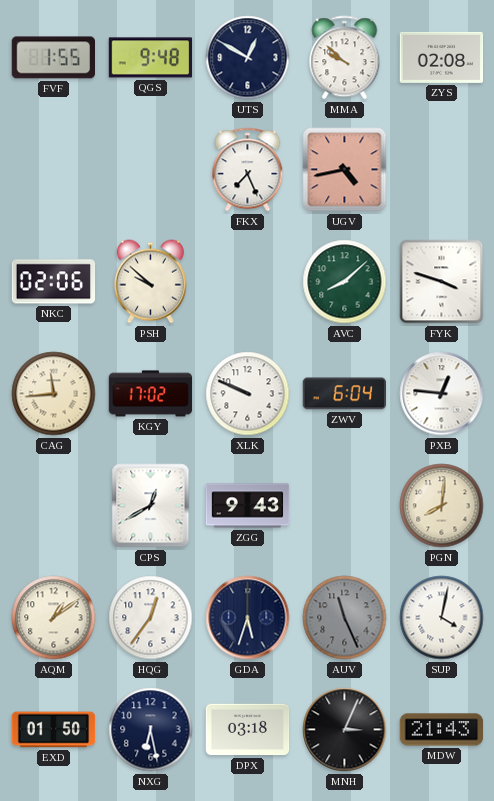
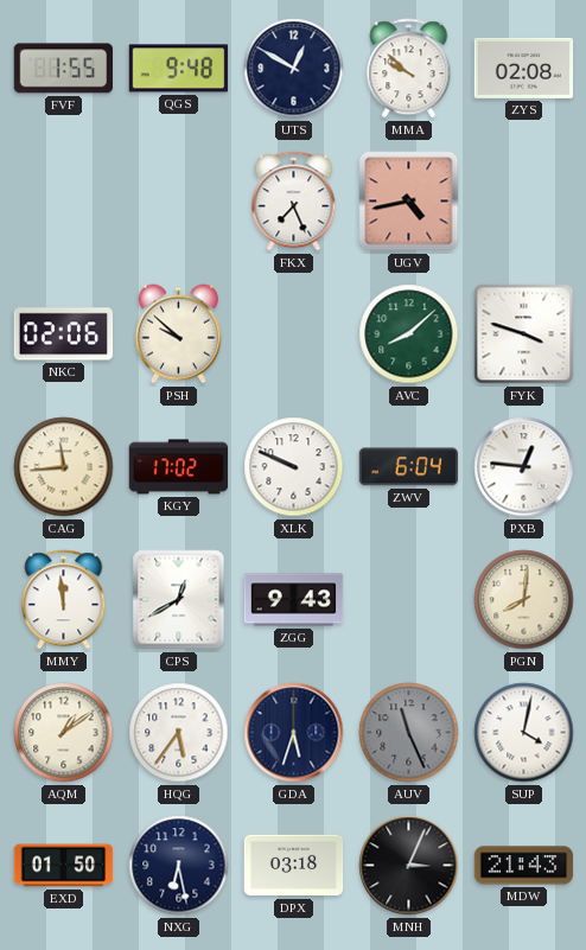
MMY: none -> 11:59
HQG: 12:36 -> 5:36
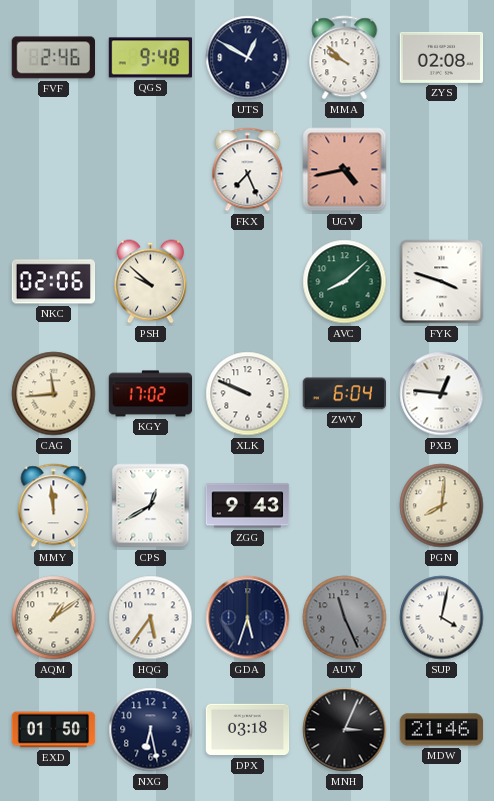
FVF: 1:55 -> 2:46
MDW: 21:43 -> 21:46
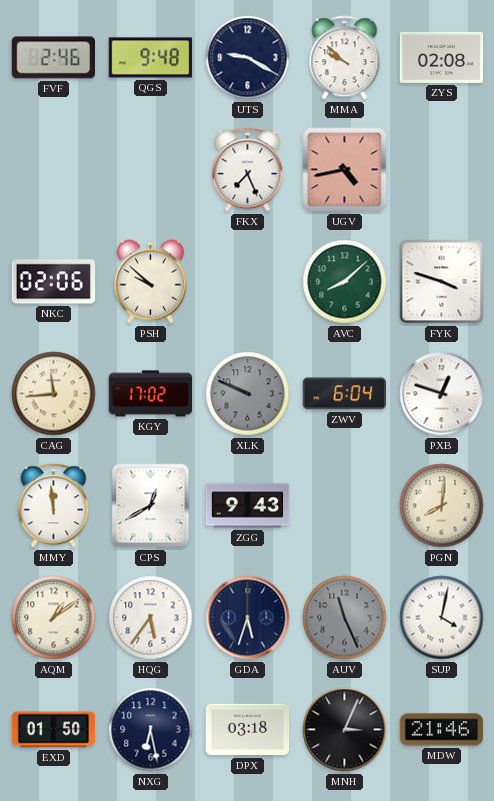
UTS: 12:50 -> 9:20
XLK dial: white -> grey
PXB: 12:46 -> 12:48
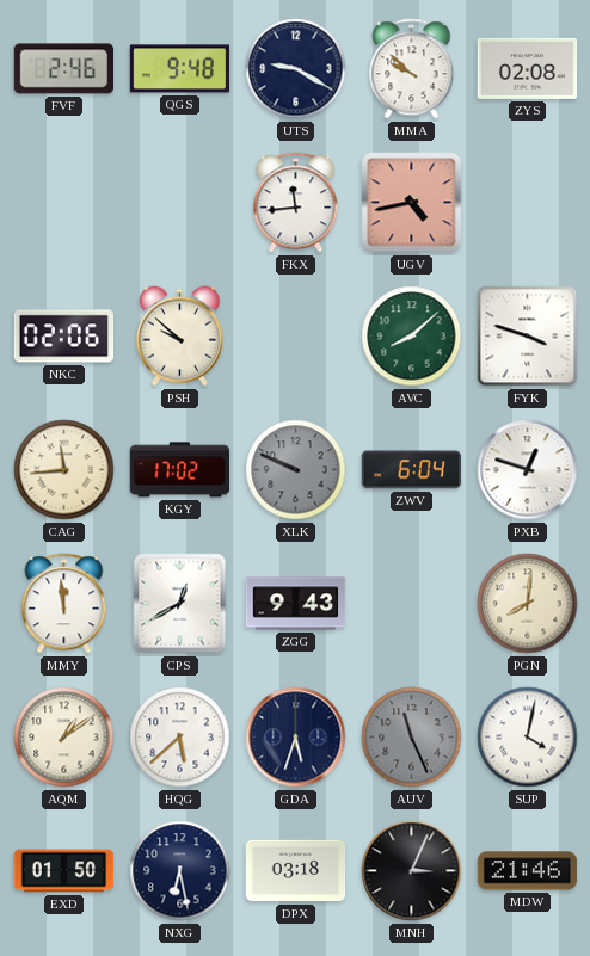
FKX: 7:26 -> 11:44
HQG: 5:36 -> 5:38
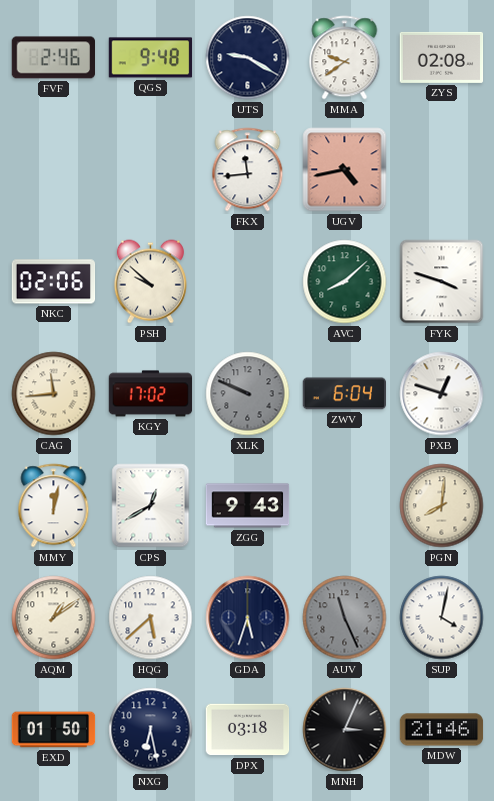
MMA: 9:52 -> 9:39
MMY: 11:59 -> 12:02
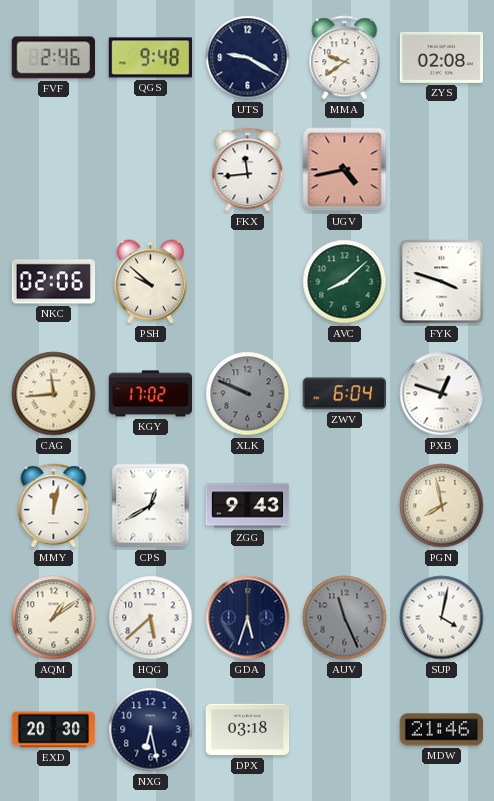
PGN: 8:01 -> 7:58
EXD: 01:50 -> 20:30
MNH: 3:04 -> none
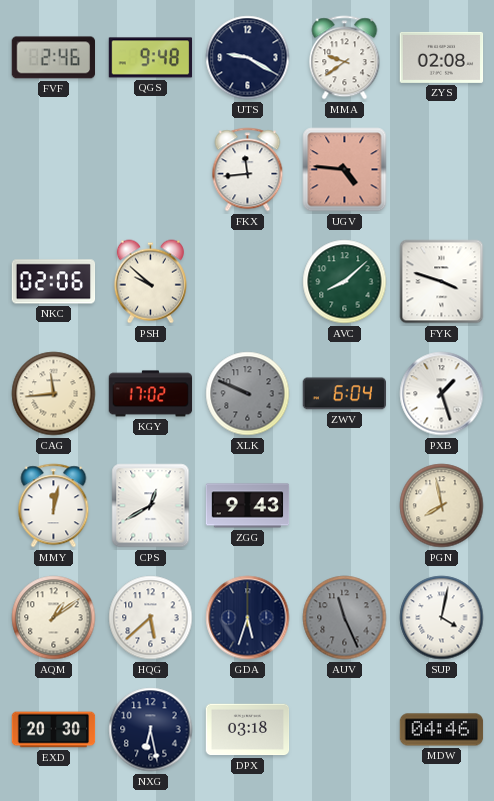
UGV: 4:43 -> 4:46
PXB: 12:48 -> 1:27
MDW: 21:46 -> 04:46
